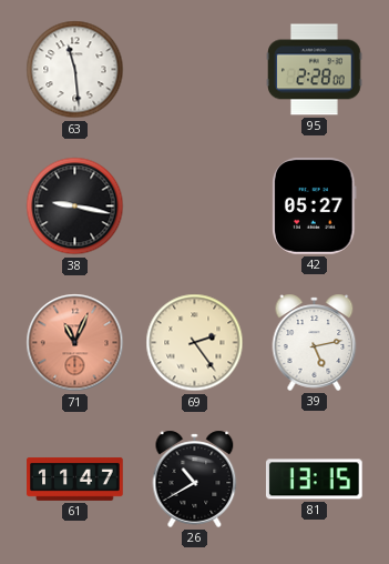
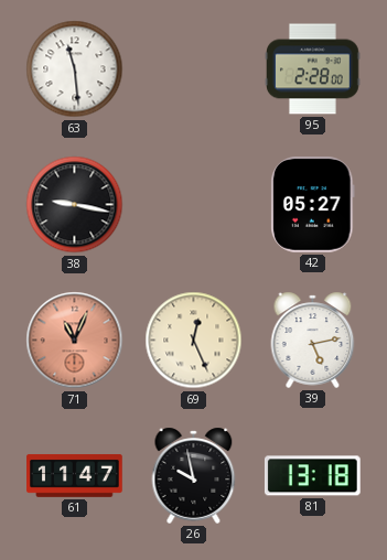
69: 2:24 -> 12:26
26: 10:40 -> 9:58
81: 13:15 -> 13:18
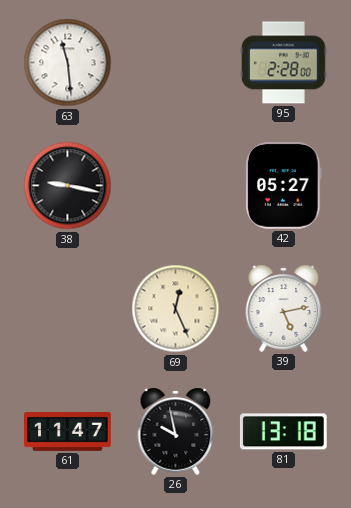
71: 11:04 -> none
